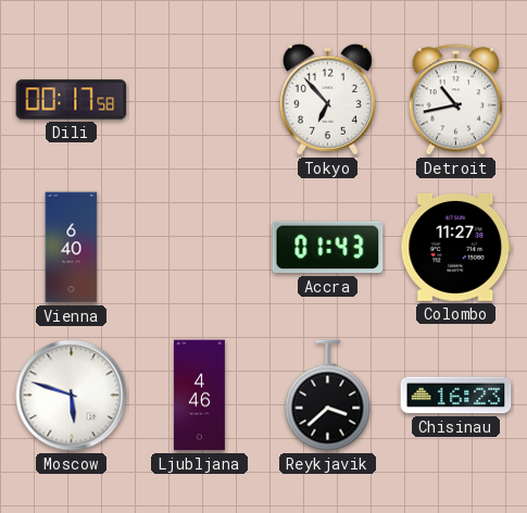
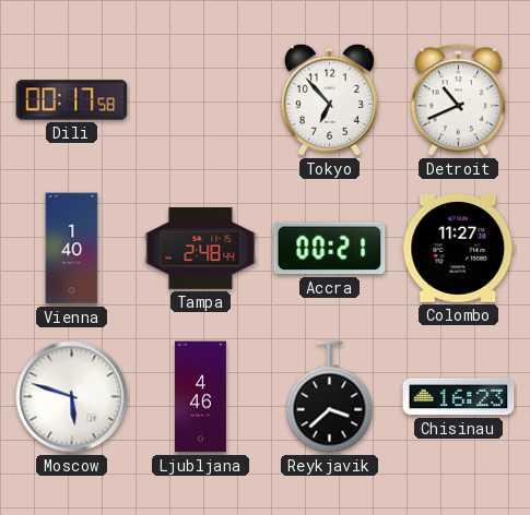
Detroit: 10:43 -> 10:41
Vienna: 6:40 -> 1:40
Tampa: none -> 2:48
Accra: 01:43 -> 00:21
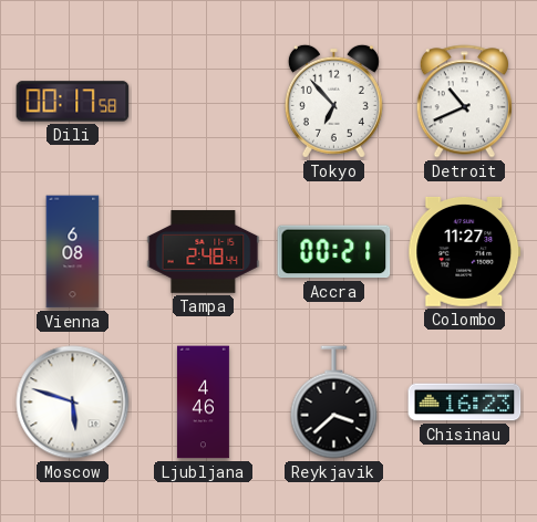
Vienna: 1:40 -> 6:08
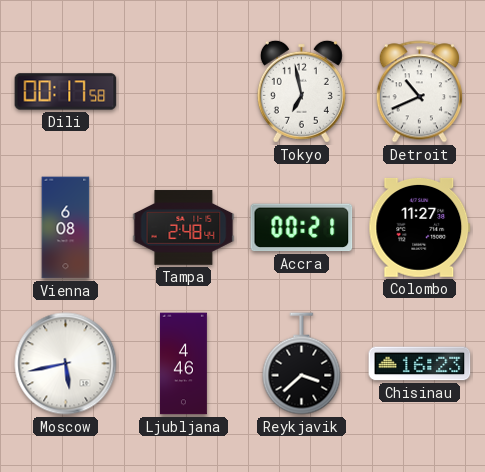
Tokyo: 6:53 -> 6:58
Moscow: 5:48 -> 5:43
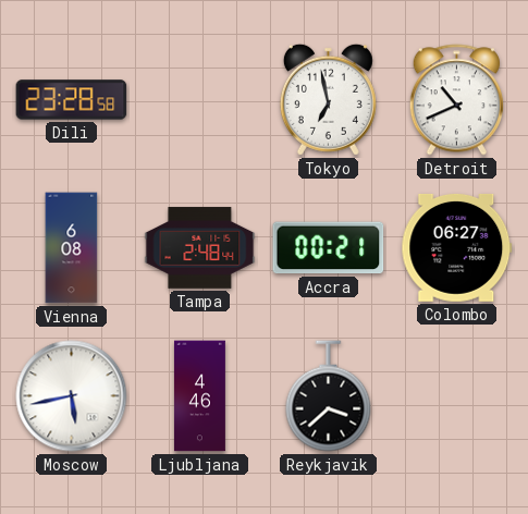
Dili: 00:17 -> 23:28
Colombo: 11:27 -> 06:27
Chisinau: 16:23 -> none
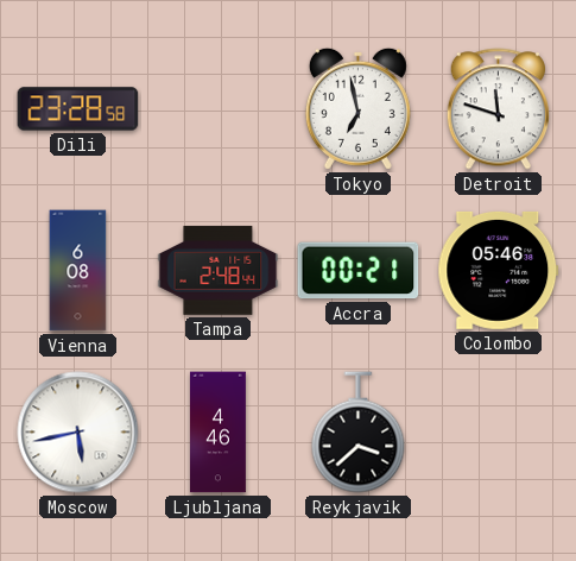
Detroit: 10:41 -> 11:48
Colombo: 06:27 -> 05:46
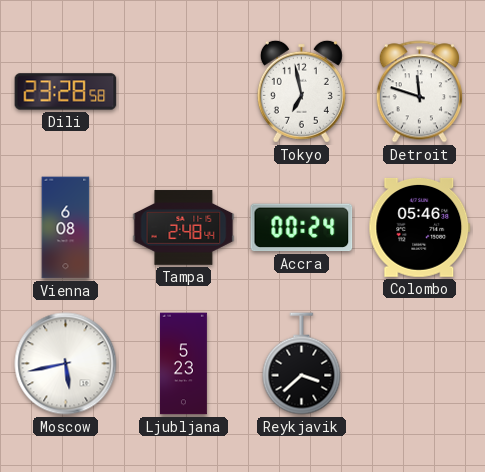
Accra: 00:21 -> 00:24
Ljubljana: 4:46 -> 5:23
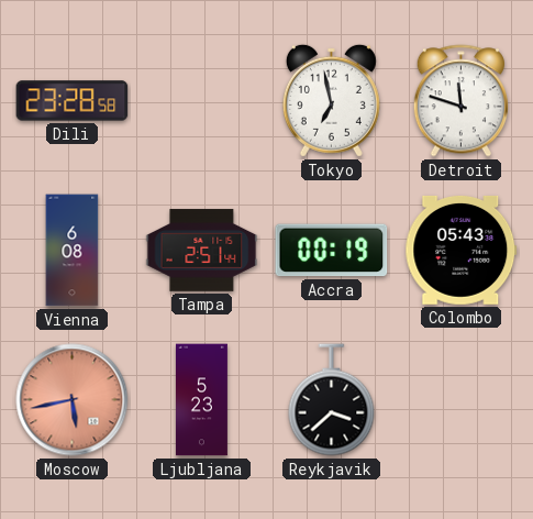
Tampa: 2:48 -> 2:51
Accra: 00:24 -> 00:19
Colombo: 05:46 -> 05:43
Moscow dial: white -> salmon
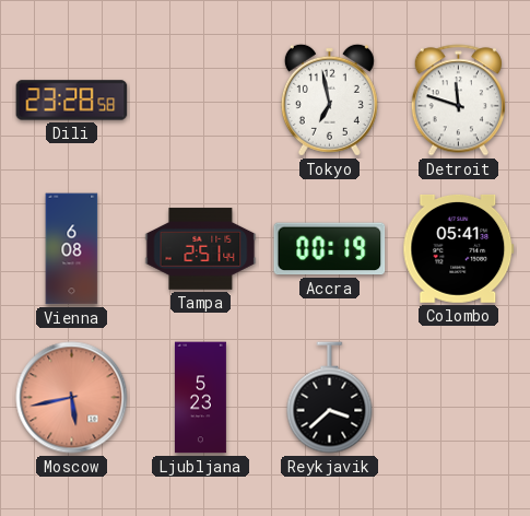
Colombo: 05:43 -> 05:41
